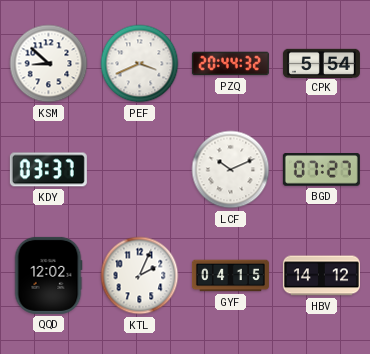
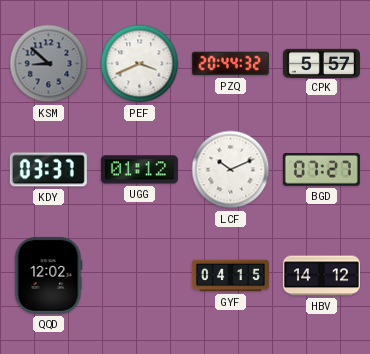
KSM dial: white -> grey
CPK: 5:54 -> 5:57
UGG: none -> 01:12
KTL: 2:04 -> none
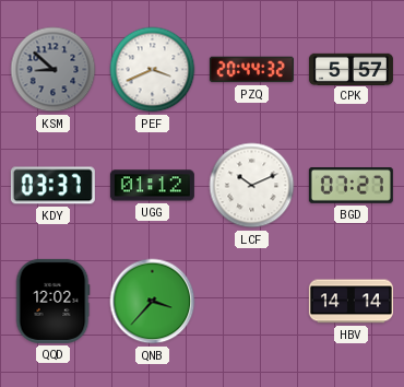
QNB: none -> 3:37
GYF: 04:15 -> none
HBV: 14:12 -> 14:14
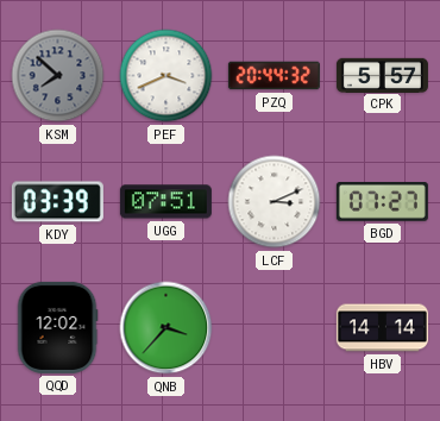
KSM: 8:52 -> 7:52
KDY: 03:37 -> 03:39
UGG: 01:12 -> 07:51
LCF: 10:11 -> 3:11
